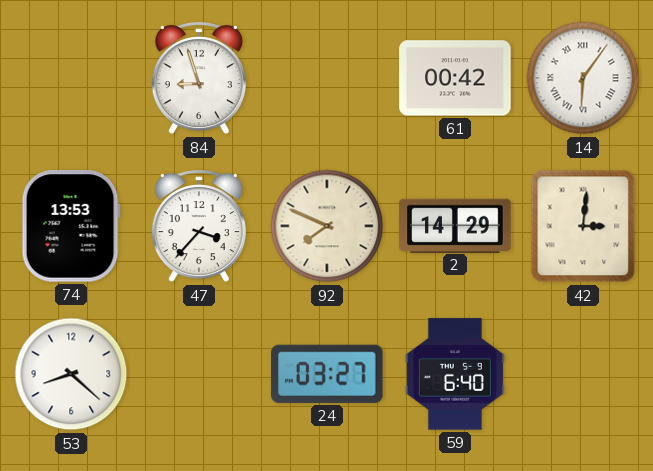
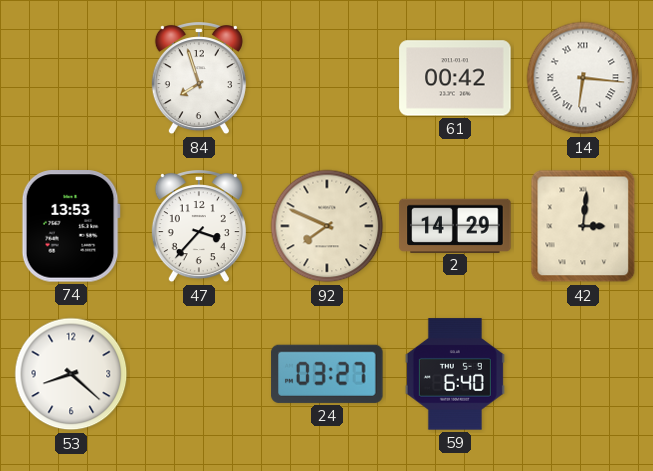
84: 8:57 -> 7:57
14: 6:06 -> 6:16
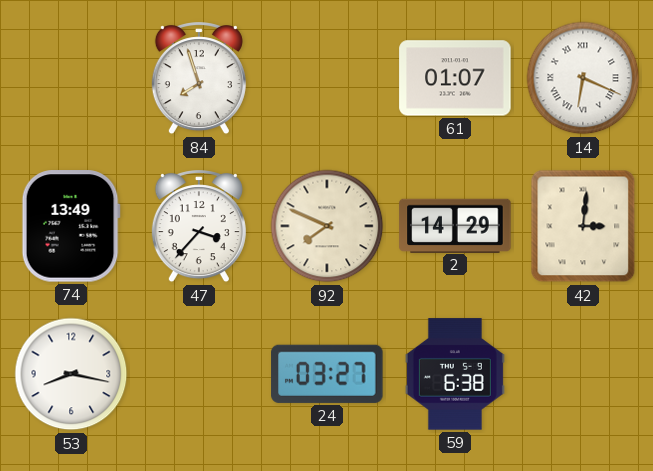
61: 00:42 -> 01:07
14: 6:16 -> 6:19
74: 13:53 -> 13:49
53: 8:22 -> 8:17
59: 6:40 -> 6:38
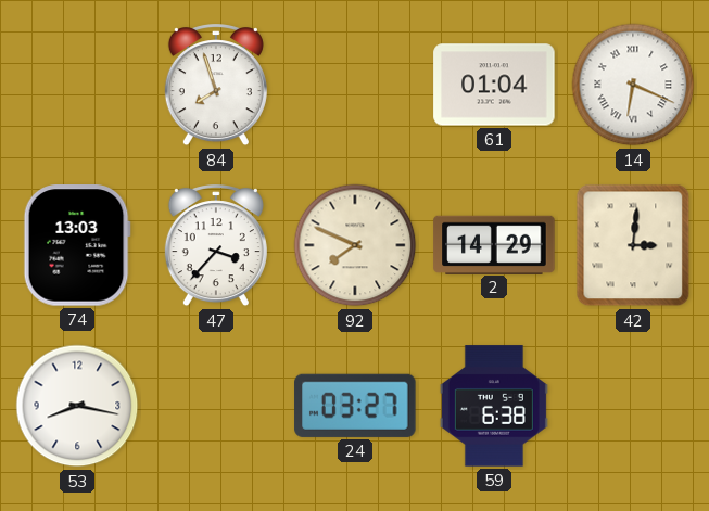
61: 01:07 -> 01:04
74: 13:49 -> 13:03
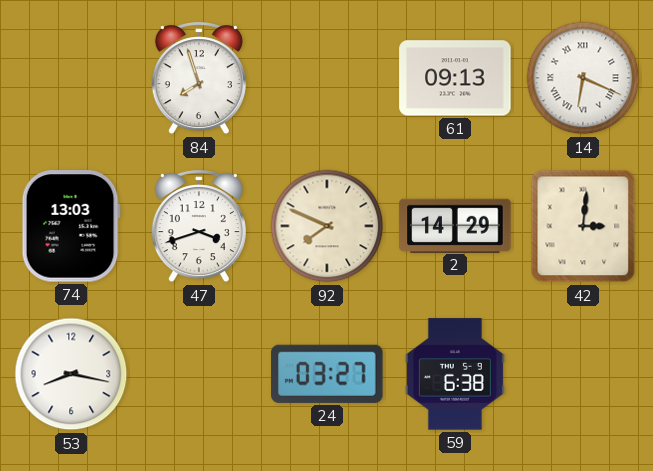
61: 01:04 -> 09:13
47: 3:37 -> 3:42
